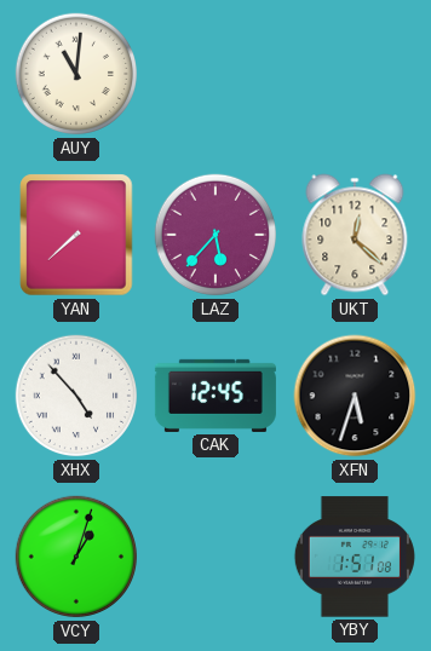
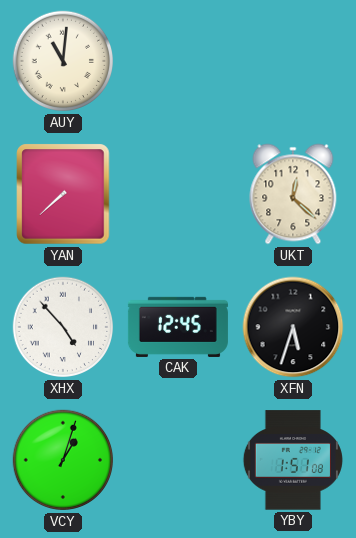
LAZ: 5:37 -> none
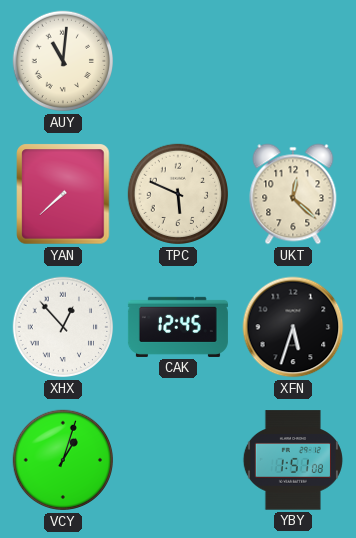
TPC: none -> 5:49
XHX: 4:53 -> 12:53
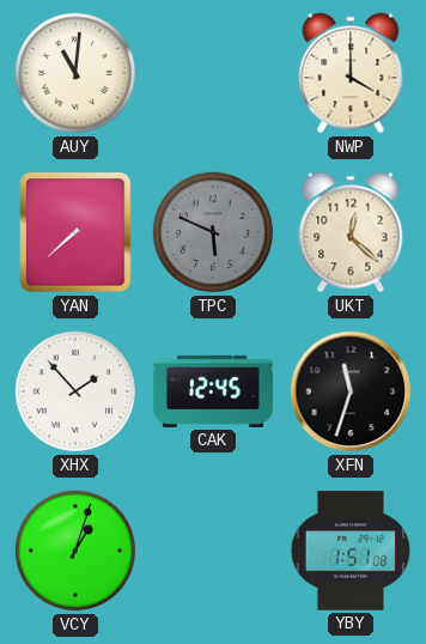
NWP: none -> 4:00
TPC dial: cream -> grey
XHX: 12:53 -> 1:53
XFN: 5:33 -> 11:33
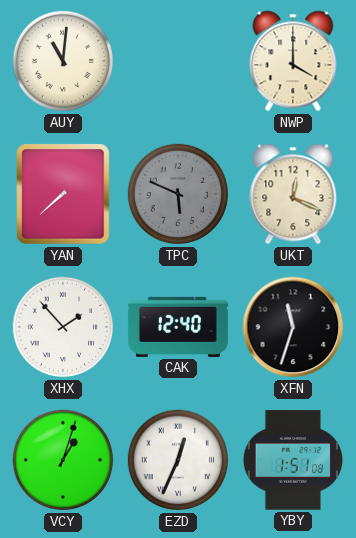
UKT: 12:22 -> 12:19
CAK: 12:45 -> 12:40
EZD: none -> 12:34
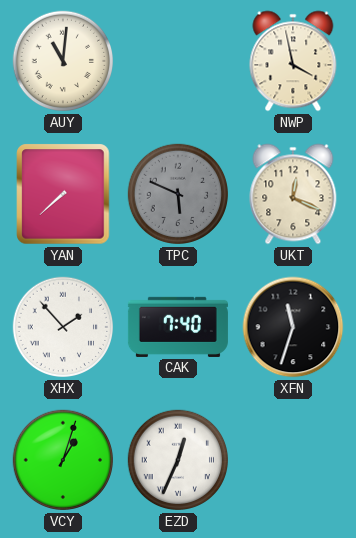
NWP: 4:00 -> 3:58
CAK: 12:40 -> 7:40
YBY: 1:51 -> none
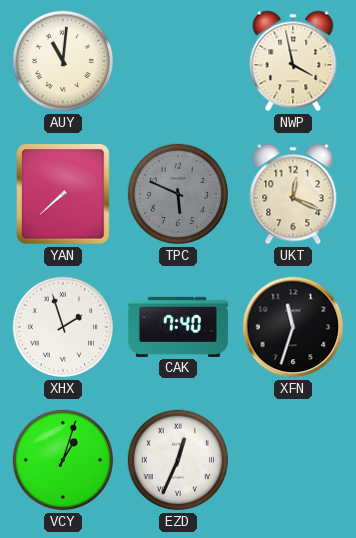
XHX: 1:53 -> 1:57
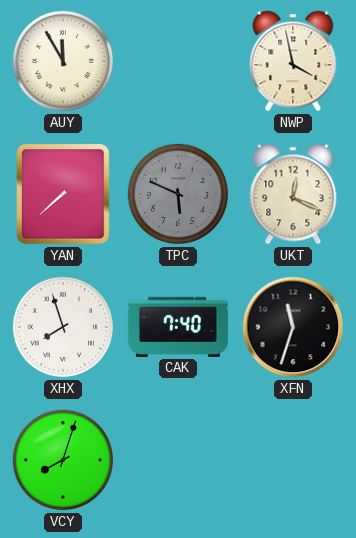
AUY: 11:01 -> 11:55
XHX: 1:57 -> 7:57
VCY: 1:03 -> 8:03
EZD: 12:34 -> none
